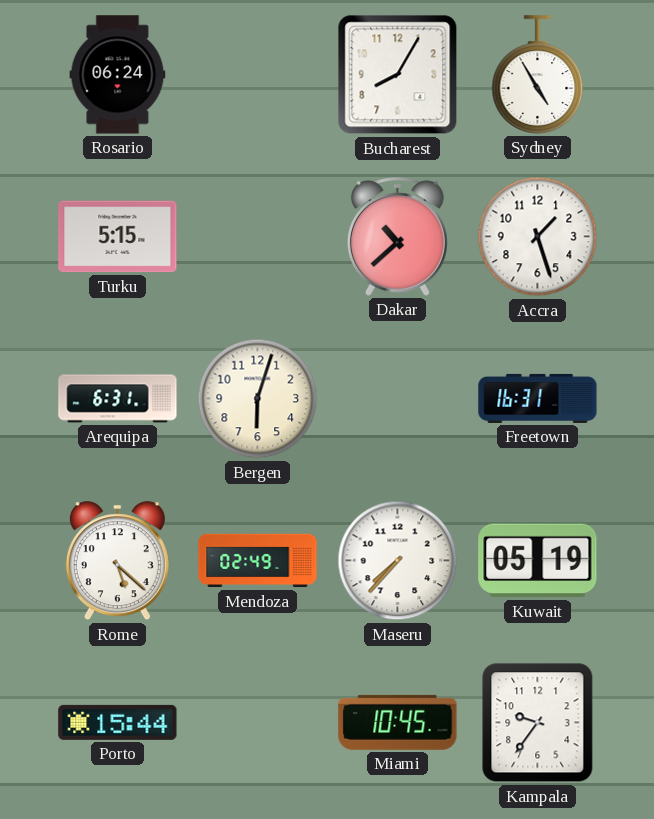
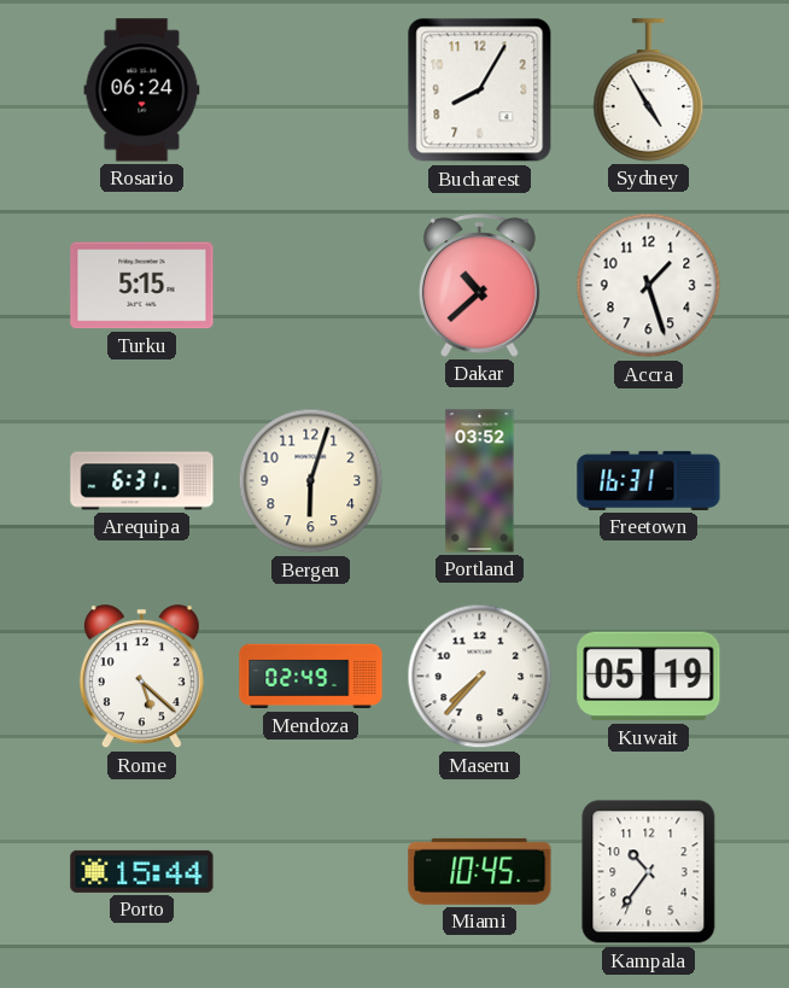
Portland: none -> 03:52
Kampala: 9:36 -> 10:36
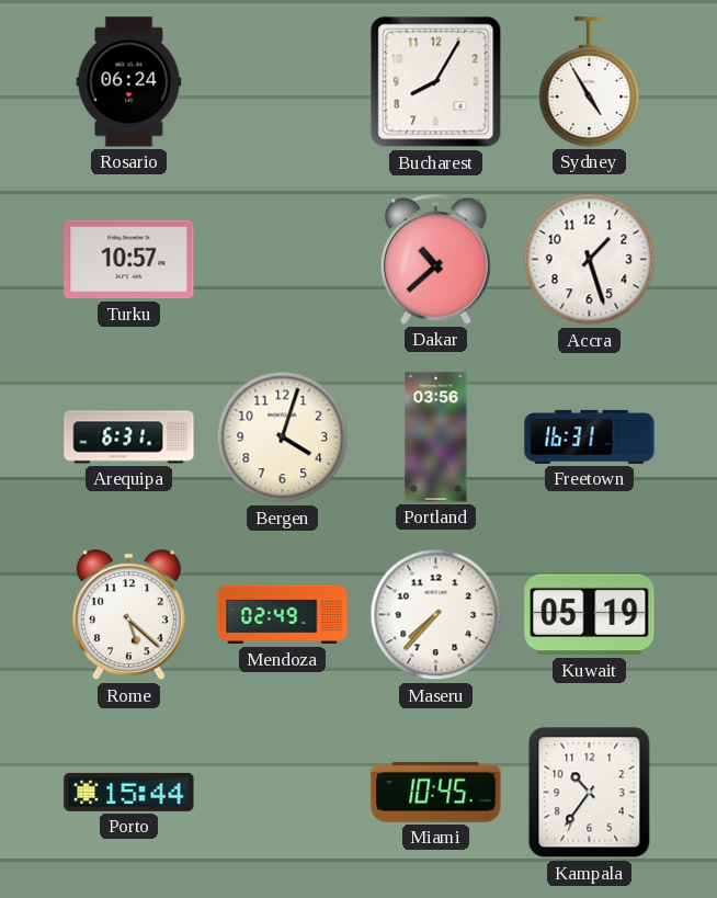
Turku: 5:15 -> 10:57
Bergen: 6:03 -> 4:03
Portland: 03:52 -> 03:56
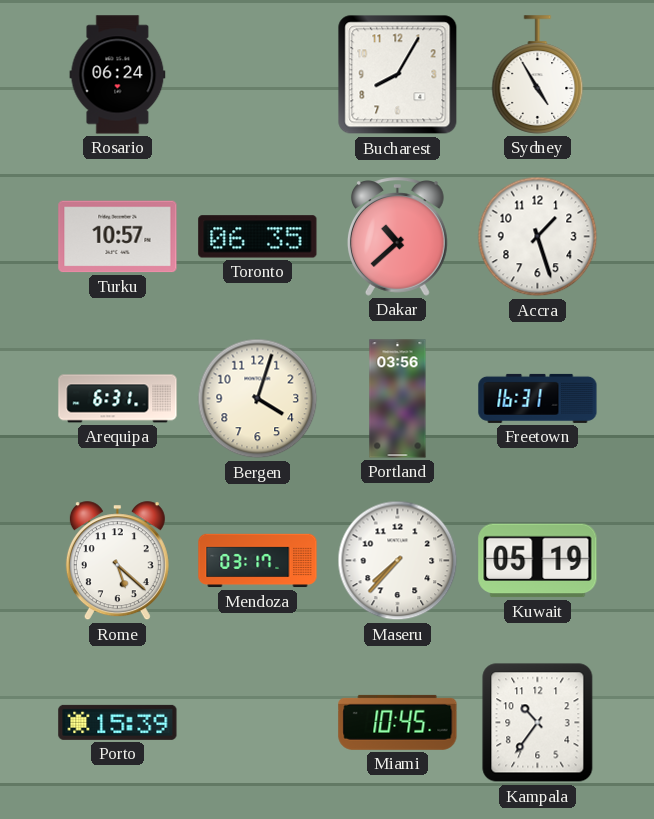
Toronto: none -> 06:35
Mendoza: 02:49 -> 03:17
Porto: 15:44 -> 15:39
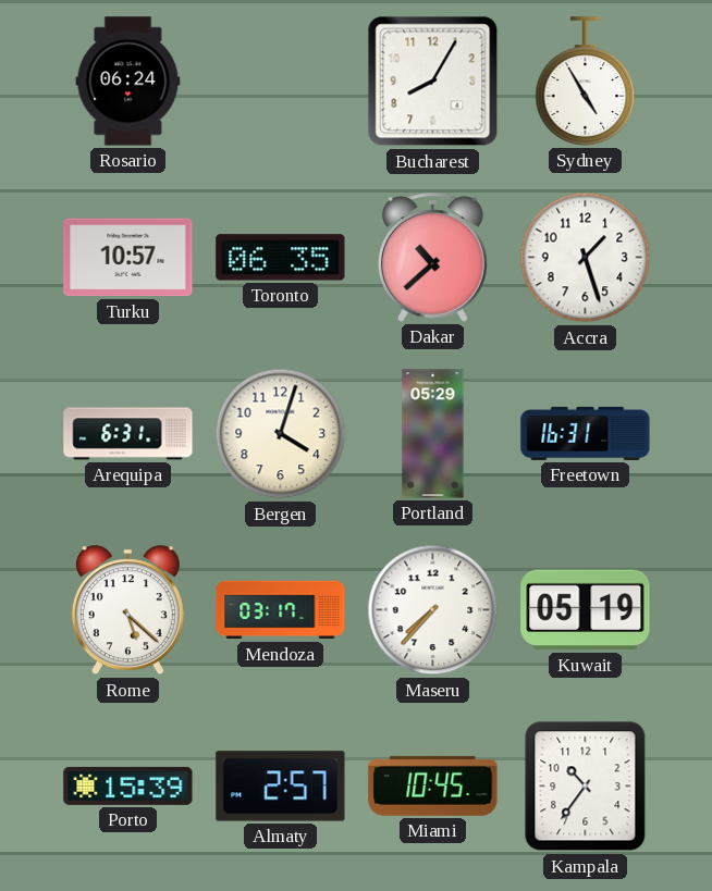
Portland: 03:56 -> 05:29
Almaty: none -> 2:57
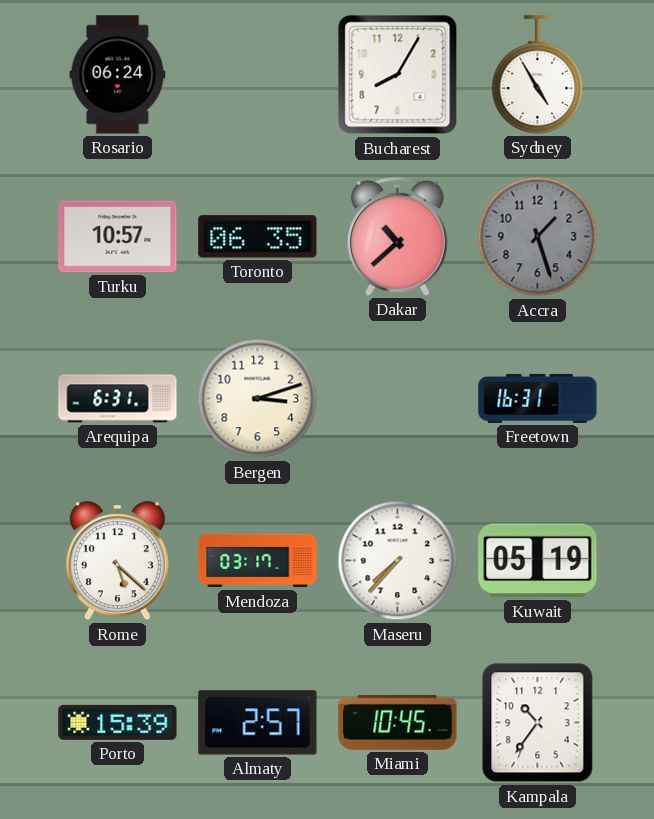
Accra dial: white -> grey
Bergen: 4:03 -> 3:12
Portland: 05:29 -> none
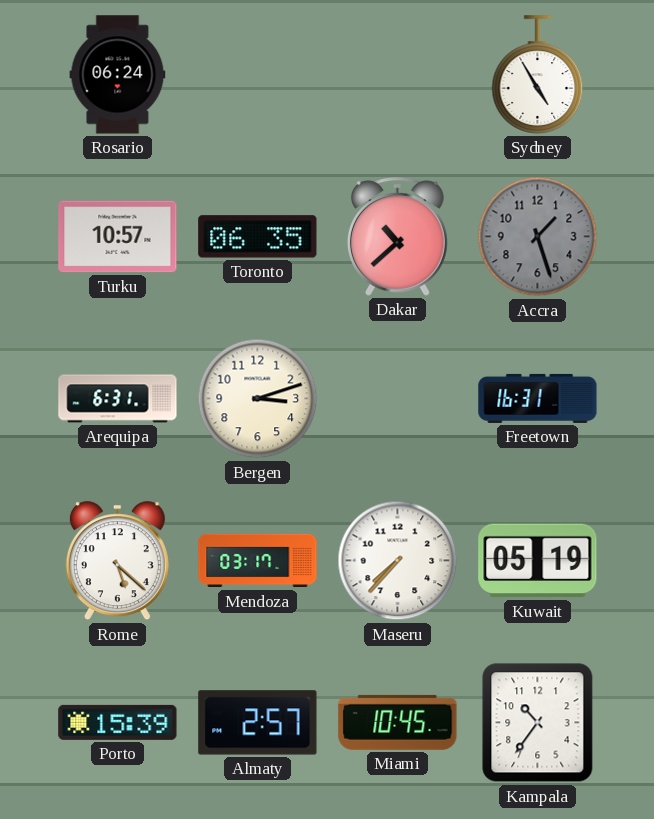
Bucharest: 8:05 -> none
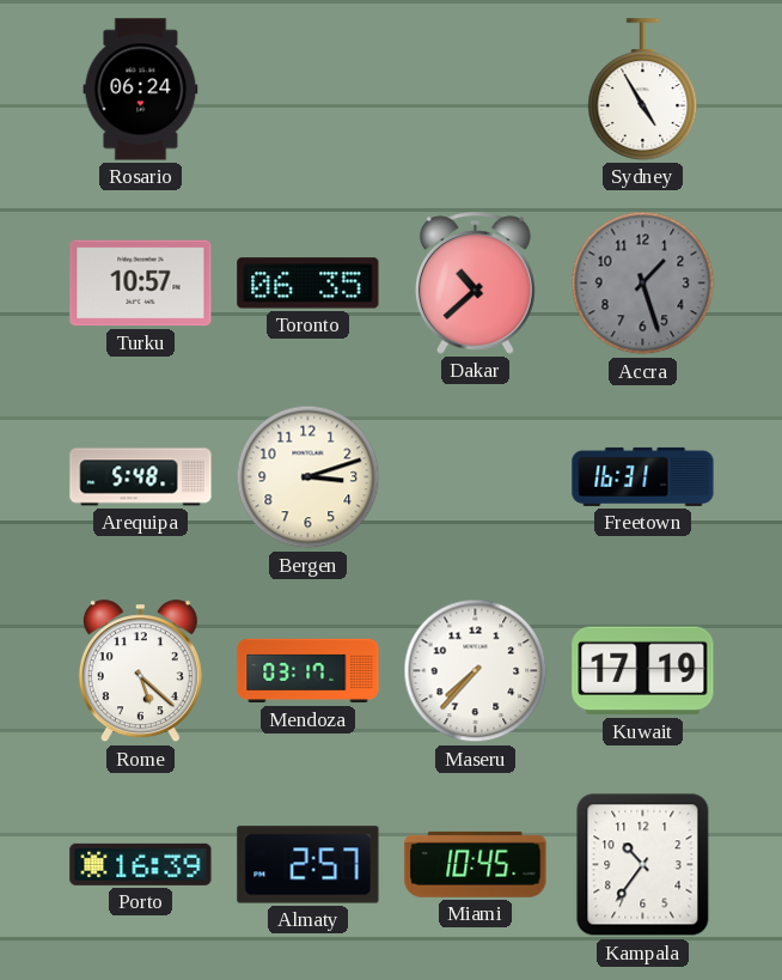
Arequipa: 6:31 -> 5:48
Kuwait: 05:19 -> 17:19
Porto: 15:39 -> 16:39
